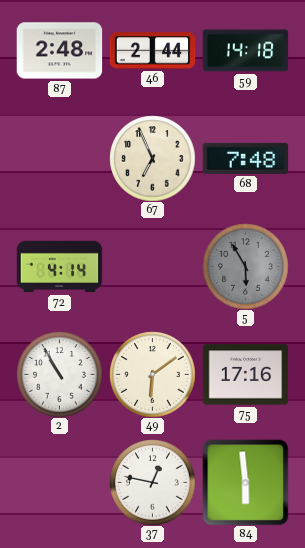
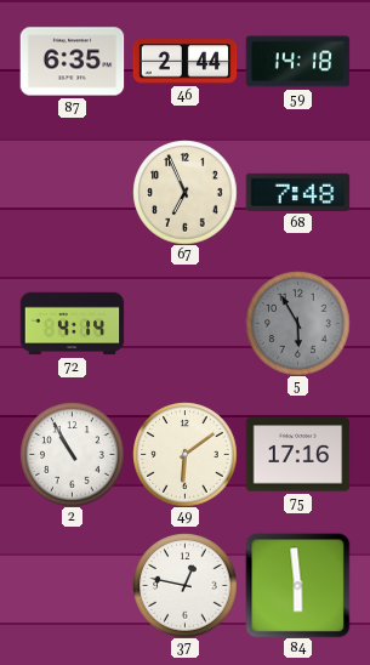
87: 2:48 -> 6:35
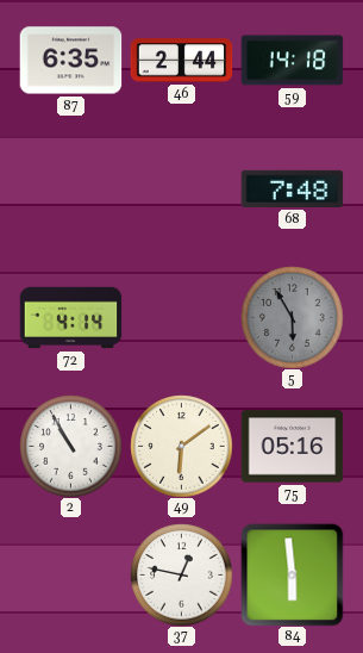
67: 6:56 -> none
75: 17:16 -> 05:16
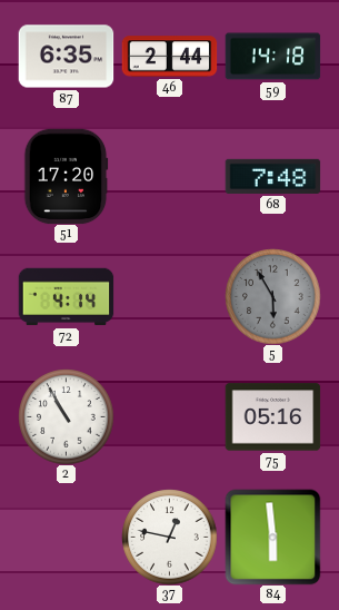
51: none -> 17:20
49: 6:09 -> none
